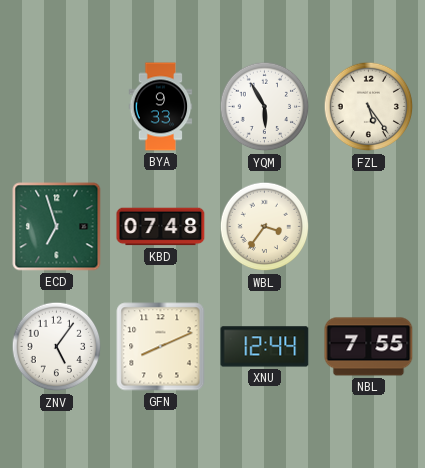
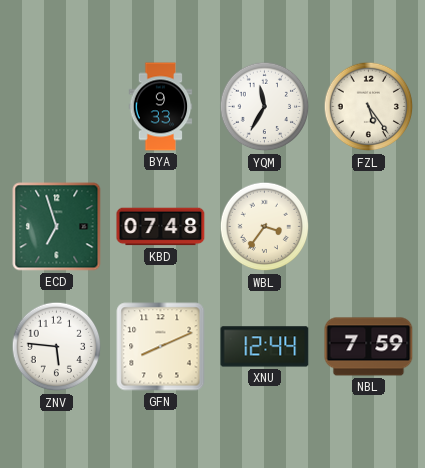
YQM: 5:55 -> 11:35
ZNV: 5:06 -> 5:46
NBL: 7:55 -> 7:59
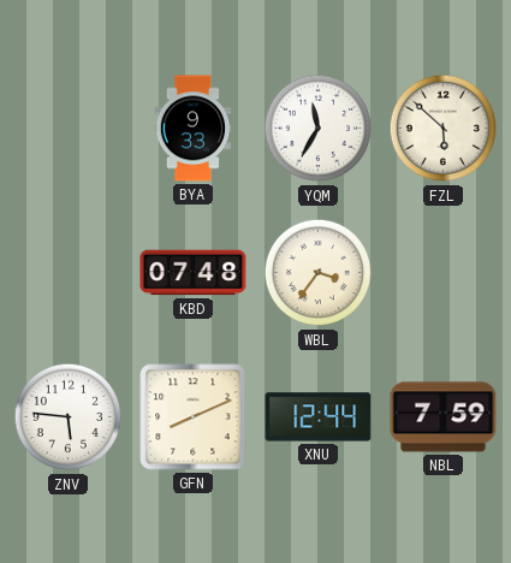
FZL: 5:24 -> 5:52
ECD: 6:57 -> none
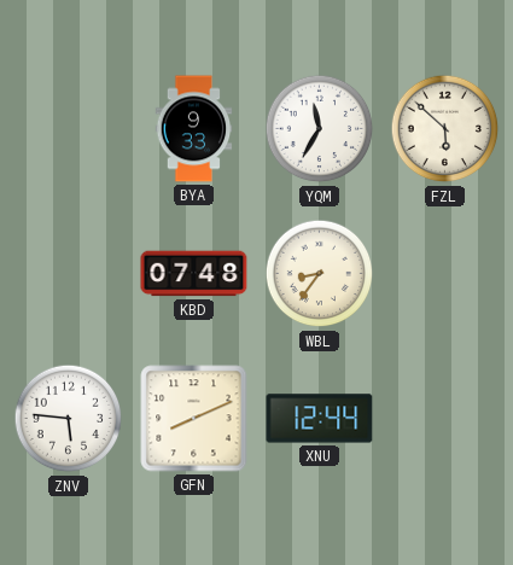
WBL: 3:36 -> 8:36
NBL: 7:59 -> none
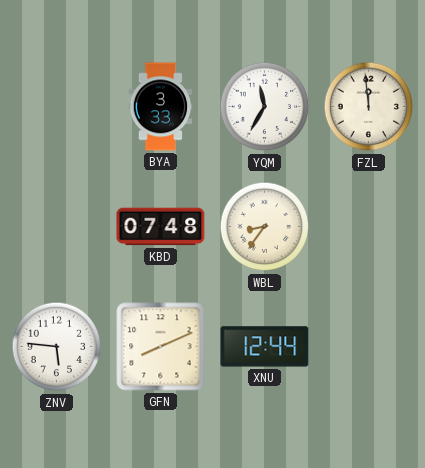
BYA: 9:33 -> 3:33
FZL: 5:52 -> 11:59
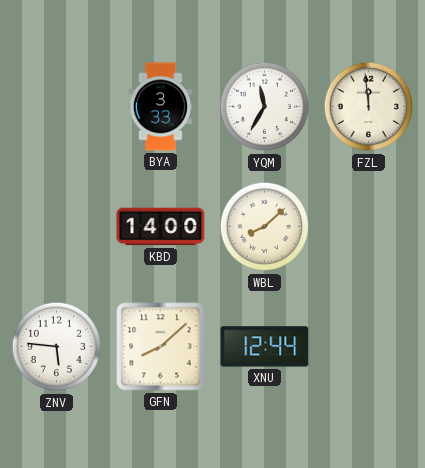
KBD: 07:48 -> 14:00
WBL: 8:36 -> 8:08
GFN: 8:11 -> 8:08
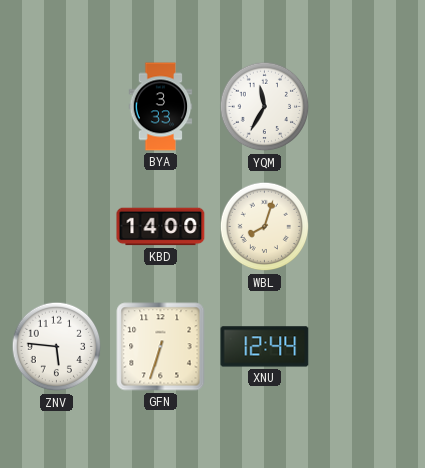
FZL: 11:59 -> none
WBL: 8:08 -> 8:03
GFN: 8:08 -> 6:33
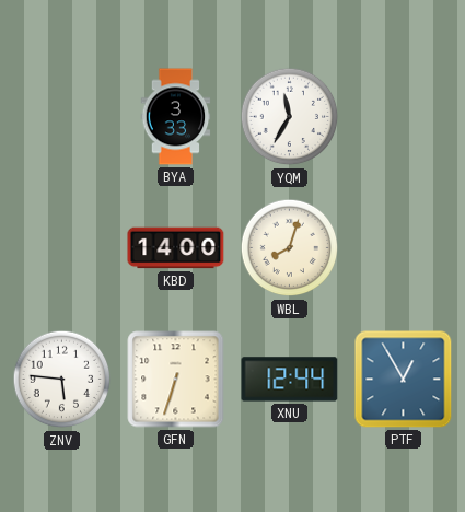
PTF: none -> 12:55
